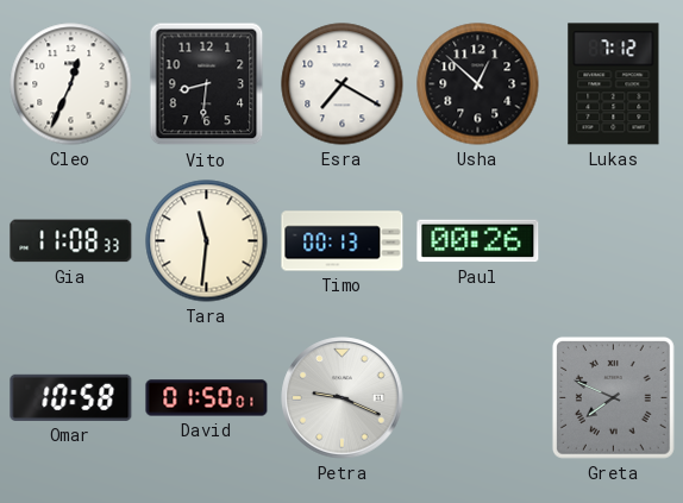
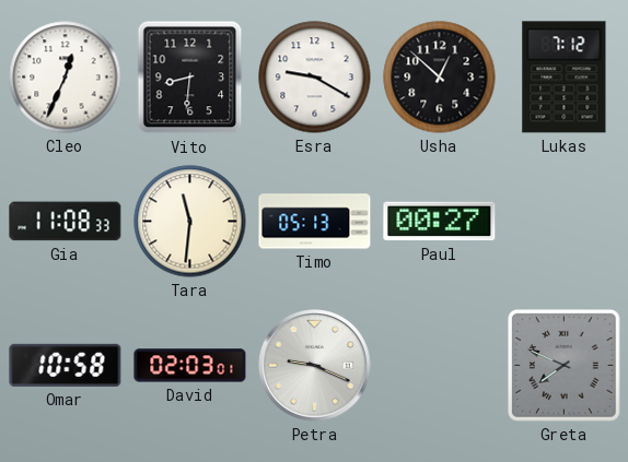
Esra: 7:20 -> 9:20
Timo: 00:13 -> 05:13
Paul: 00:26 -> 00:27
David: 01:50 -> 02:03
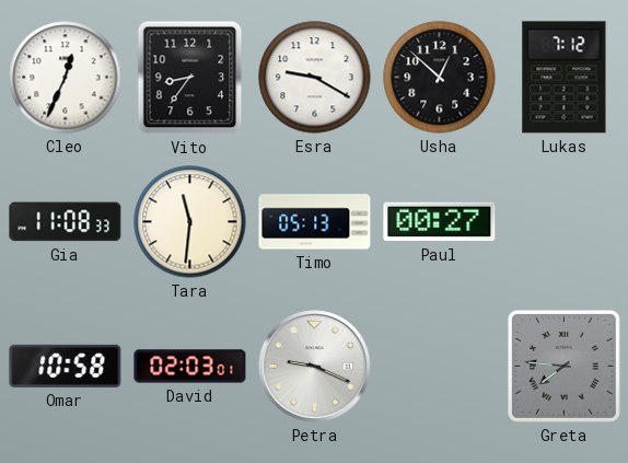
Vito: 8:31 -> 8:36
Greta: 7:49 -> 7:46
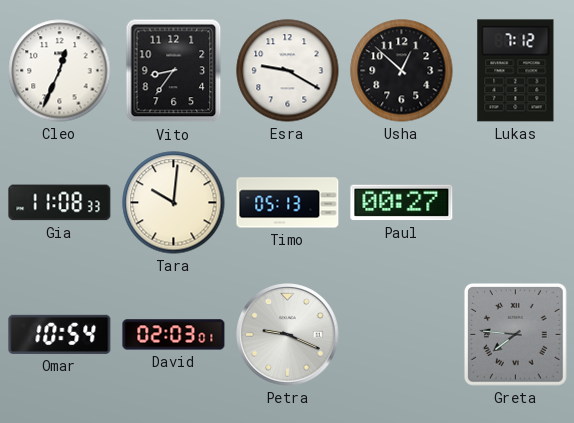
Tara: 11:31 -> 10:01
Omar: 10:58 -> 10:54
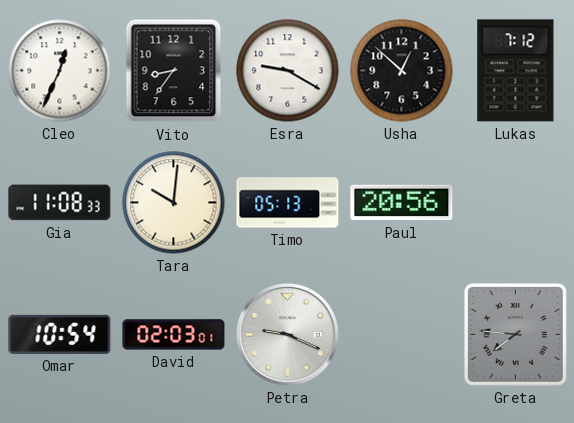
Paul: 00:27 -> 20:56
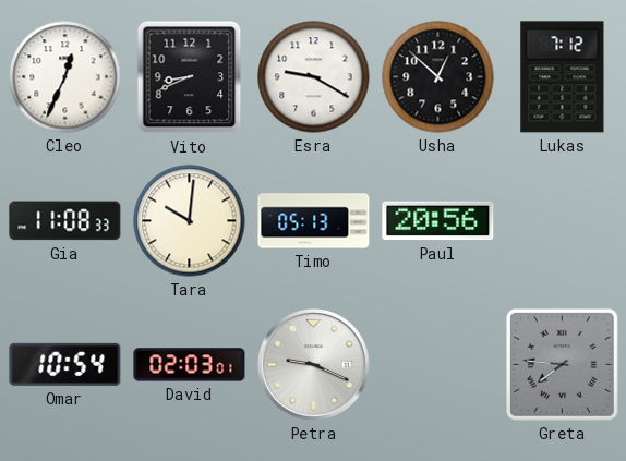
Vito: 8:36 -> 8:41
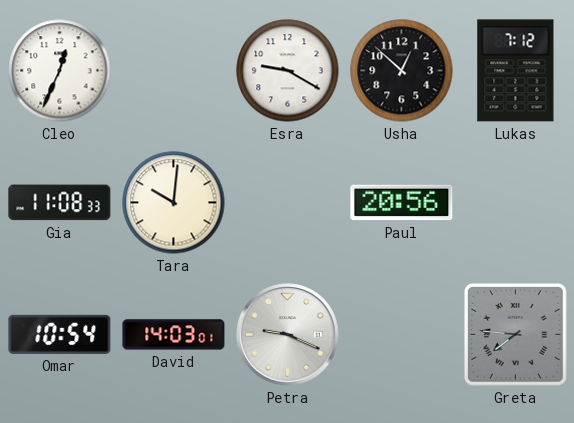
Vito: 8:41 -> none
Timo: 05:13 -> none
David: 02:03 -> 14:03
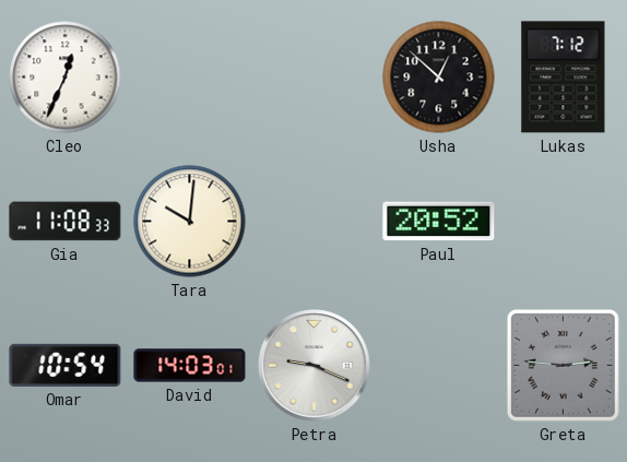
Esra: 9:20 -> none
Paul: 20:56 -> 20:52
Greta: 7:46 -> 2:46
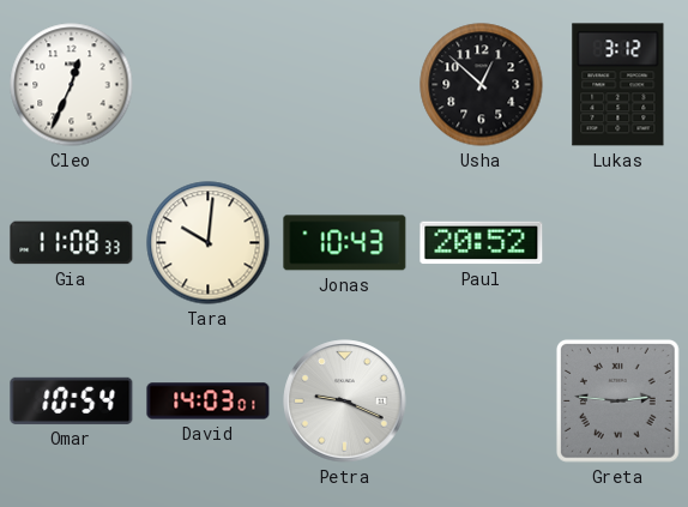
Lukas: 7:12 -> 3:12
Jonas: none -> 10:43
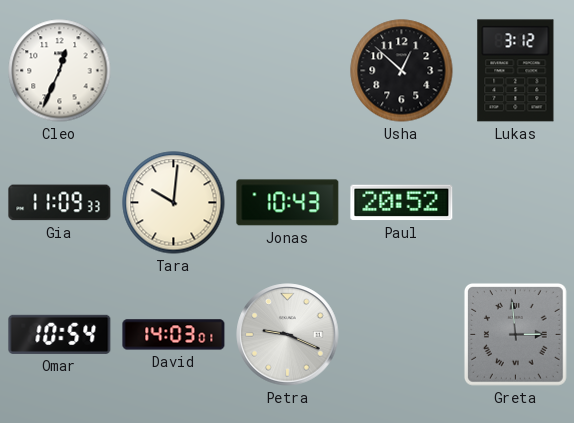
Gia: 11:08 -> 11:09
Greta: 2:46 -> 2:59
